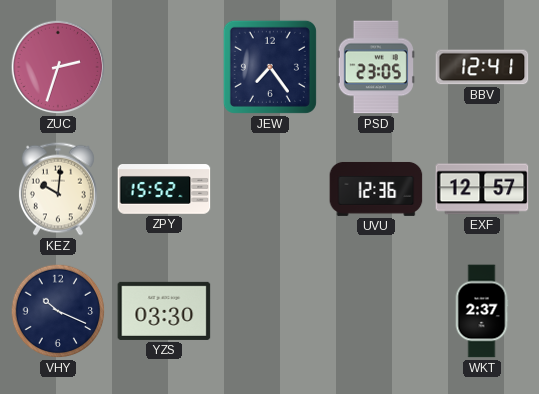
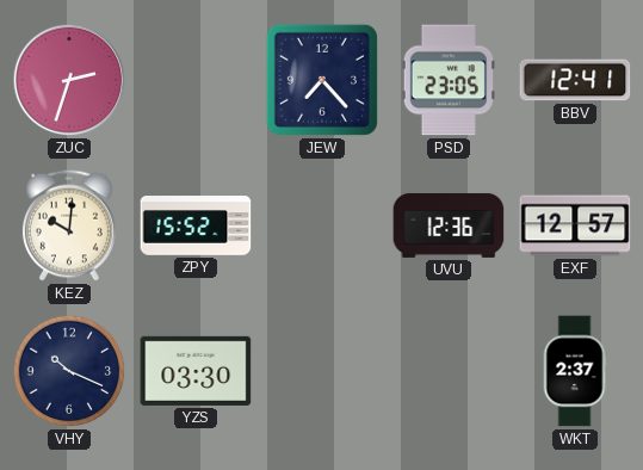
JEW: 7:24 -> 7:23
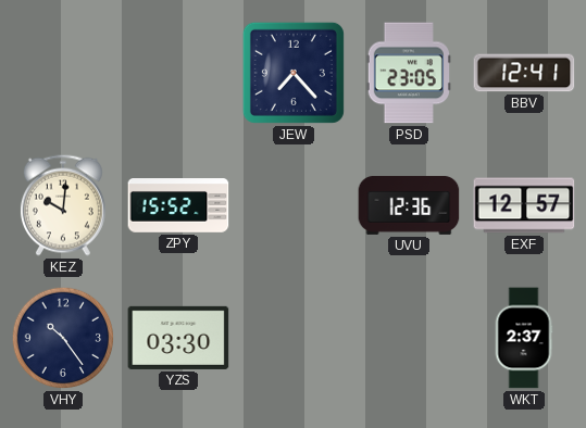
ZUC: 2:33 -> none
VHY: 10:19 -> 10:24
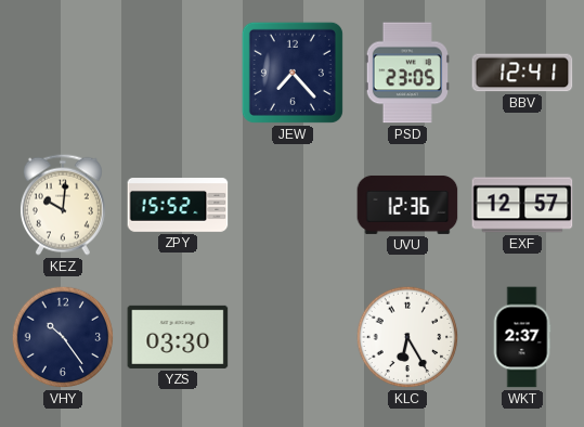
KLC: none -> 6:25
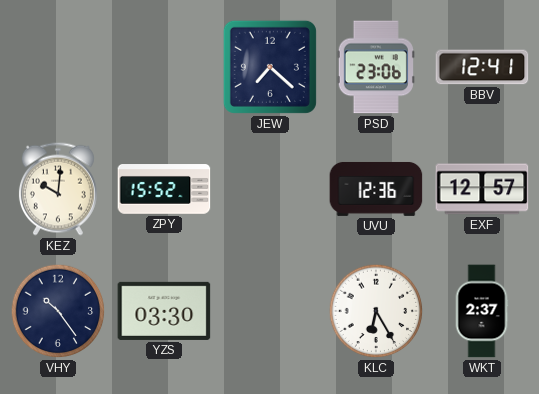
JEW: 7:23 -> 7:22
PSD: 23:05 -> 23:06
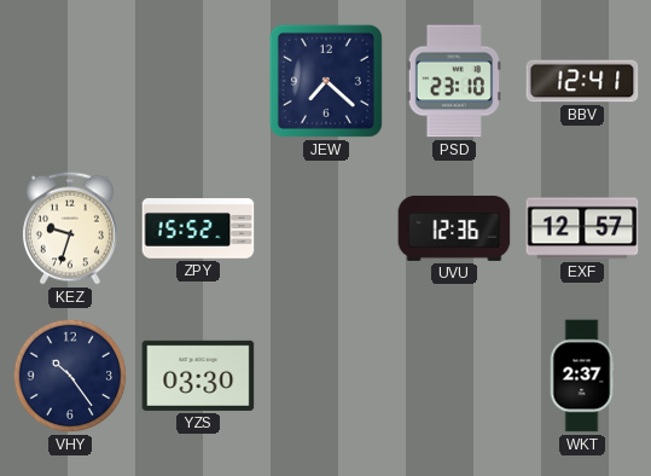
PSD: 23:06 -> 23:10
KEZ: 10:01 -> 9:33
KLC: 6:25 -> none
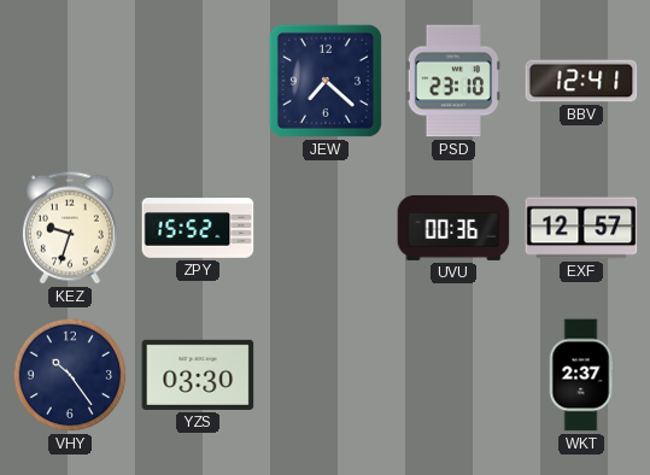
UVU: 12:36 -> 00:36
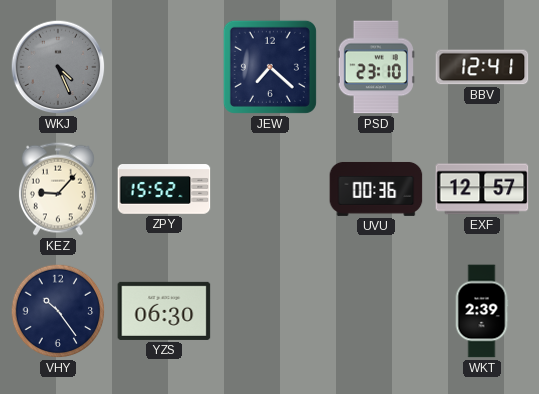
WKJ: none -> 4:26
KEZ: 9:33 -> 9:07
YZS: 03:30 -> 06:30
WKT: 2:37 -> 2:39
